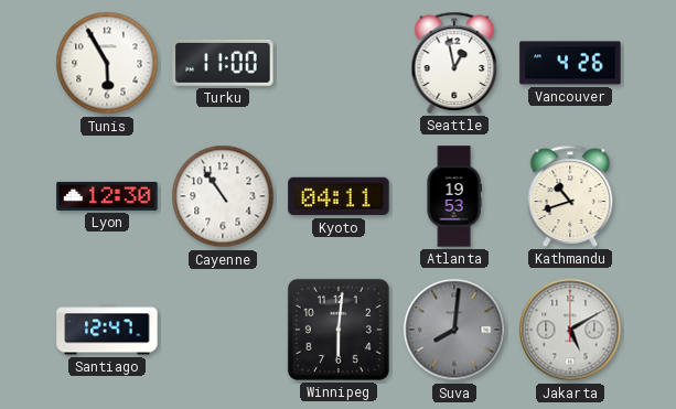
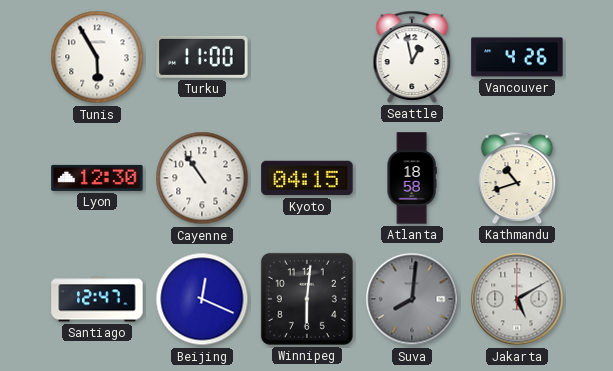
Kyoto: 04:11 -> 04:15
Atlanta: 19:53 -> 18:58
Beijing: none -> 12:19
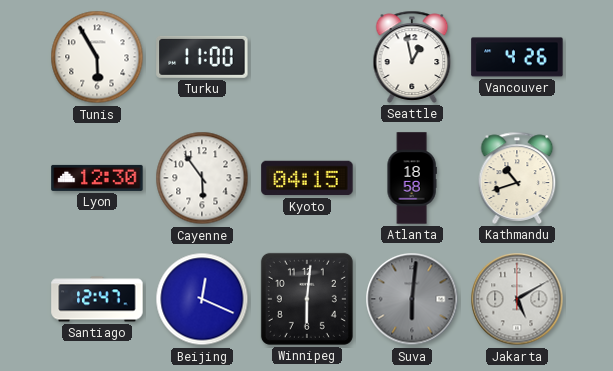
Cayenne: 10:54 -> 5:54
Suva: 8:01 -> 6:01
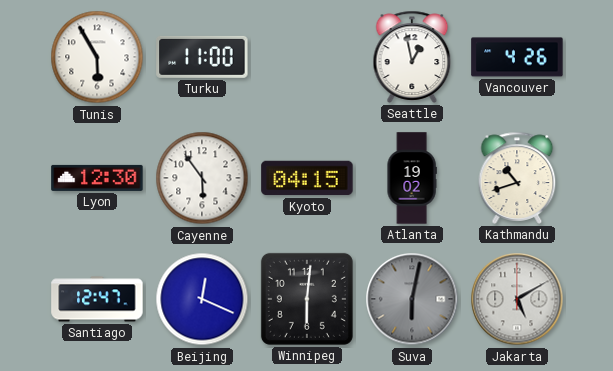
Atlanta: 18:58 -> 19:02
Suva: 6:01 -> 6:02
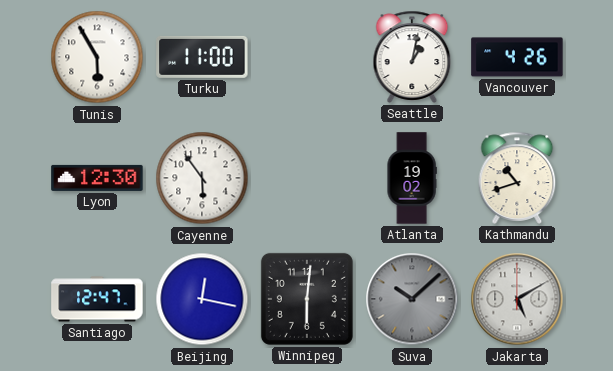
Seattle: 12:58 -> 1:02
Kyoto: 04:15 -> none
Beijing: 12:19 -> 12:17
Suva: 6:02 -> 10:08
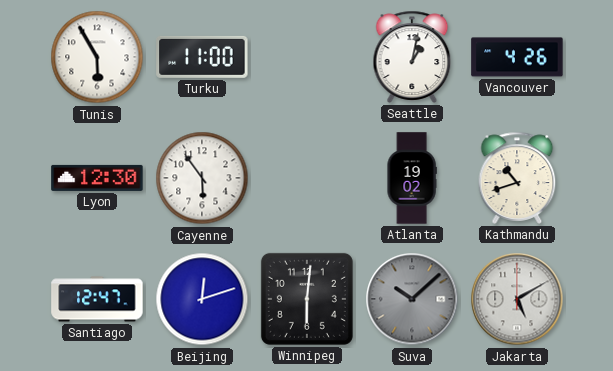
Beijing: 12:17 -> 12:12
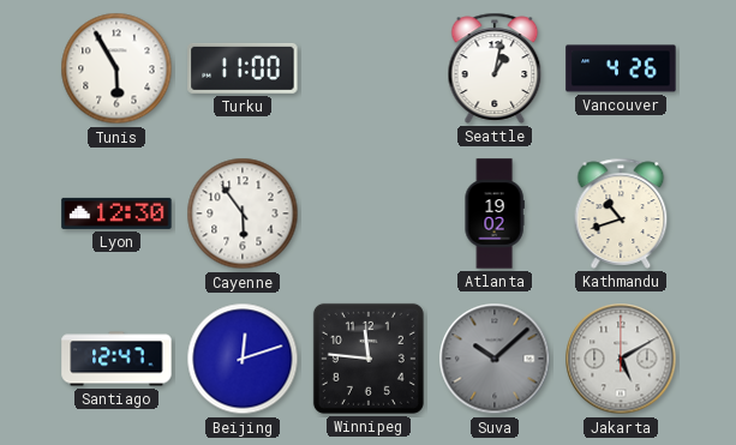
Winnipeg: 6:01 -> 11:46
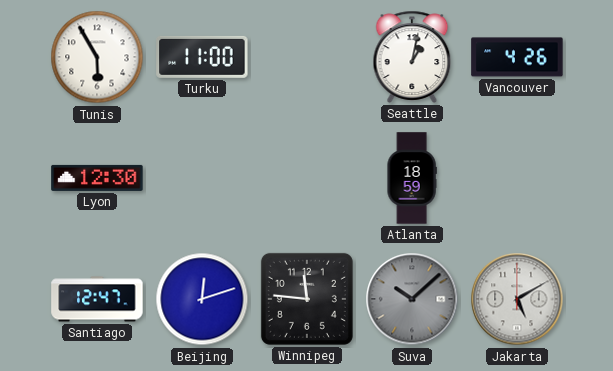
Cayenne: 5:54 -> none
Atlanta: 19:02 -> 18:59
Kathmandu: 10:42 -> none
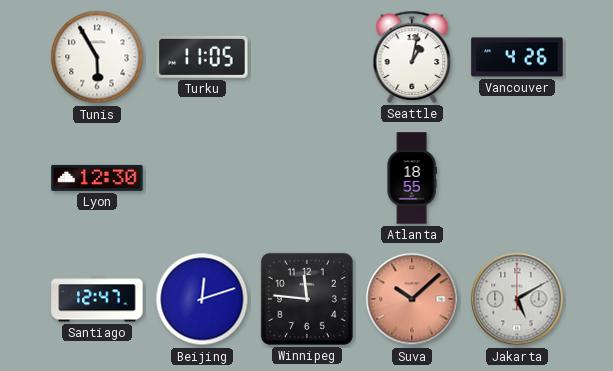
Turku: 11:00 -> 11:05
Atlanta: 18:59 -> 18:55
Suva dial: grey -> salmon
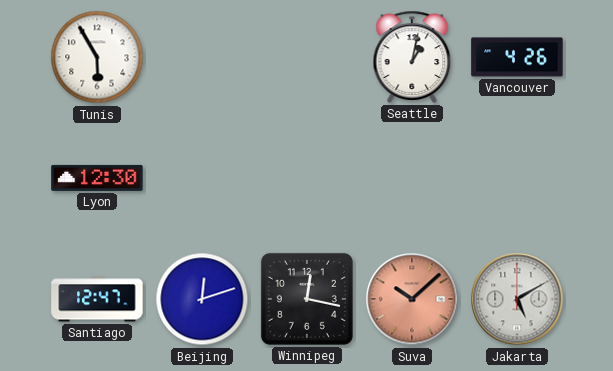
Turku: 11:05 -> none
Atlanta: 18:55 -> none
Winnipeg: 11:46 -> 12:17
